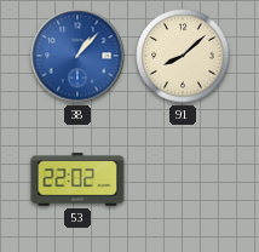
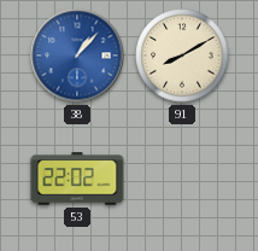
91: 8:08 -> 8:10
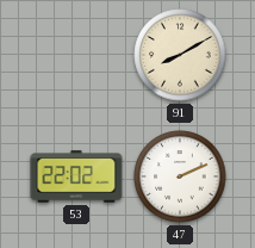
38: 1:07 -> none
47: none -> 2:11
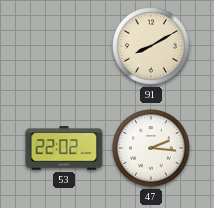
47: 2:11 -> 2:16
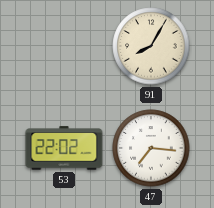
91: 8:10 -> 8:05
47: 2:16 -> 7:16
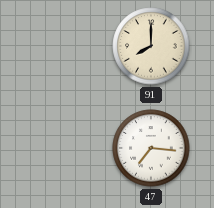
91: 8:05 -> 8:00
53: 22:02 -> none
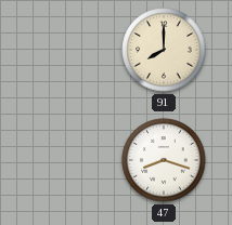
47: 7:16 -> 8:18
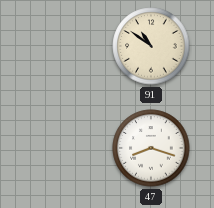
91: 8:00 -> 10:51
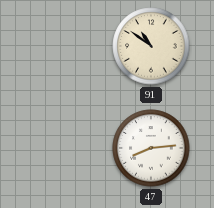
47: 8:18 -> 8:14
